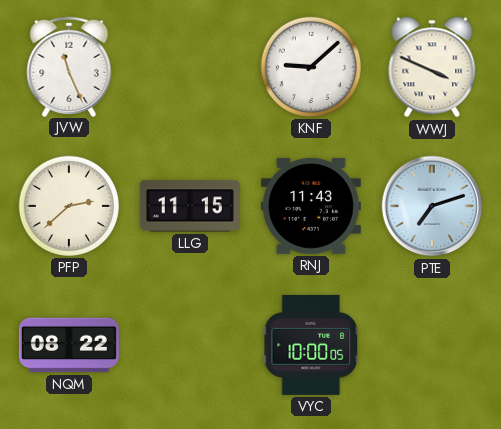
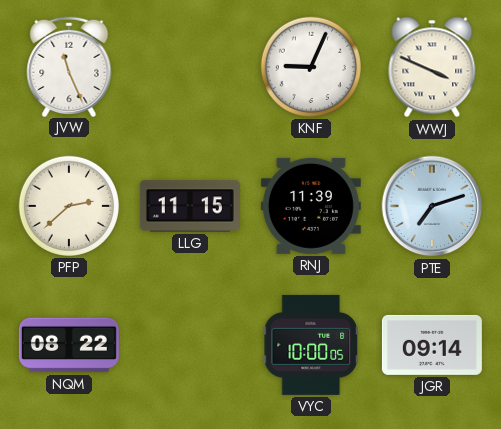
KNF: 9:08 -> 9:04
RNJ: 11:43 -> 11:39
JGR: none -> 09:14
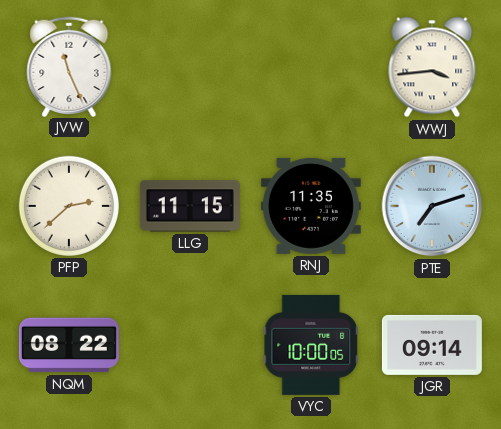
KNF: 9:04 -> none
WWJ: 3:49 -> 3:44
RNJ: 11:39 -> 11:35
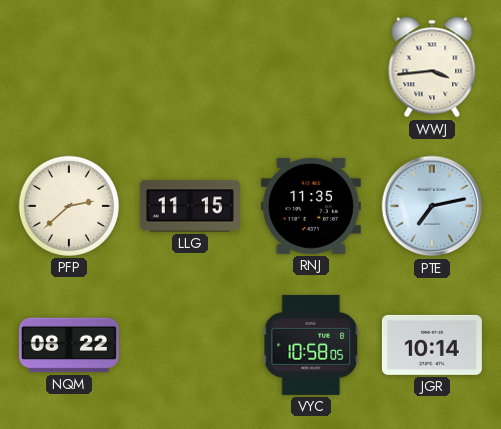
JVW: 11:26 -> none
PTE: 7:12 -> 7:13
VYC: 10:00 -> 10:58
JGR: 09:14 -> 10:14
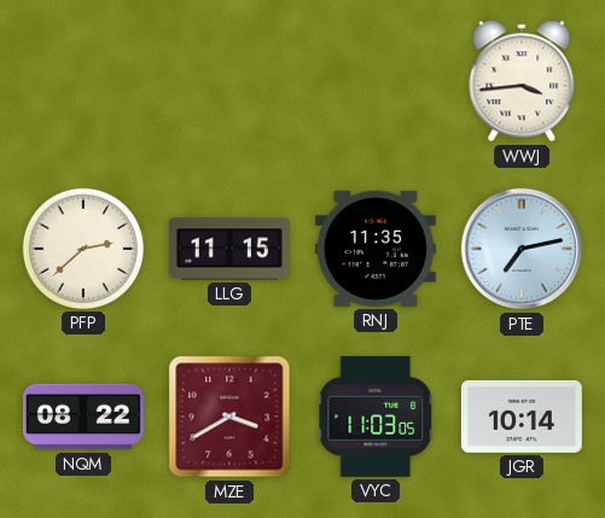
MZE: none -> 3:40
VYC: 10:58 -> 11:03
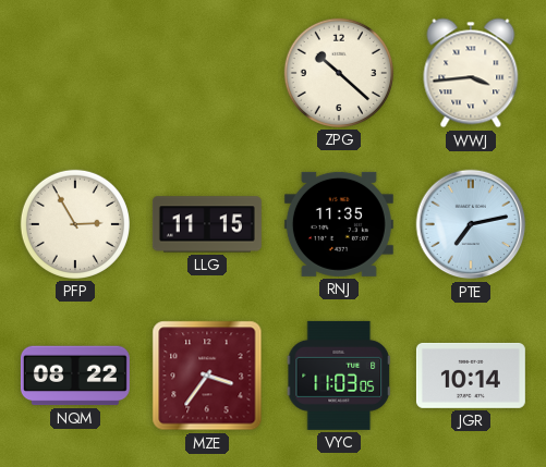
ZPG: none -> 10:22
PFP: 2:38 -> 2:55
MZE: 3:40 -> 3:36
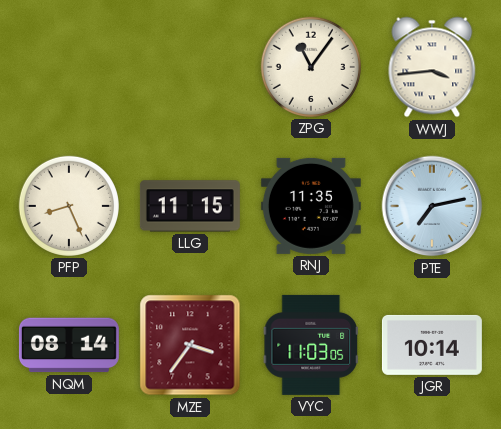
ZPG: 10:22 -> 11:06
PFP: 2:55 -> 8:26
NQM: 08:22 -> 08:14
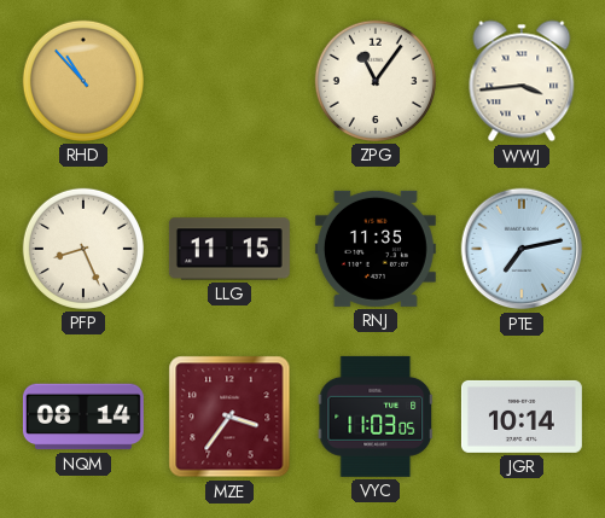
RHD: none -> 10:53
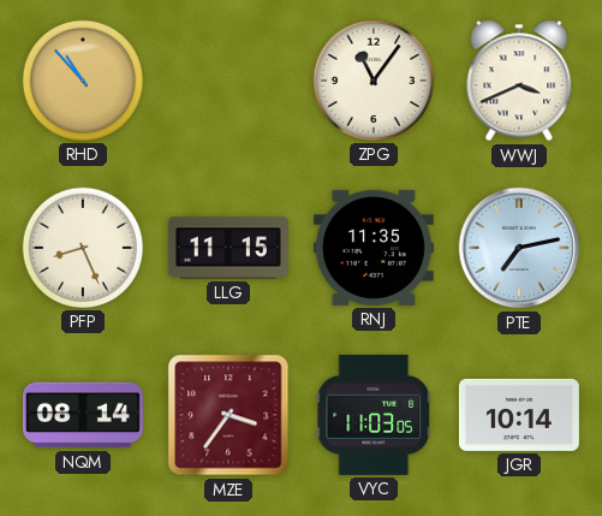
WWJ: 3:44 -> 3:41
